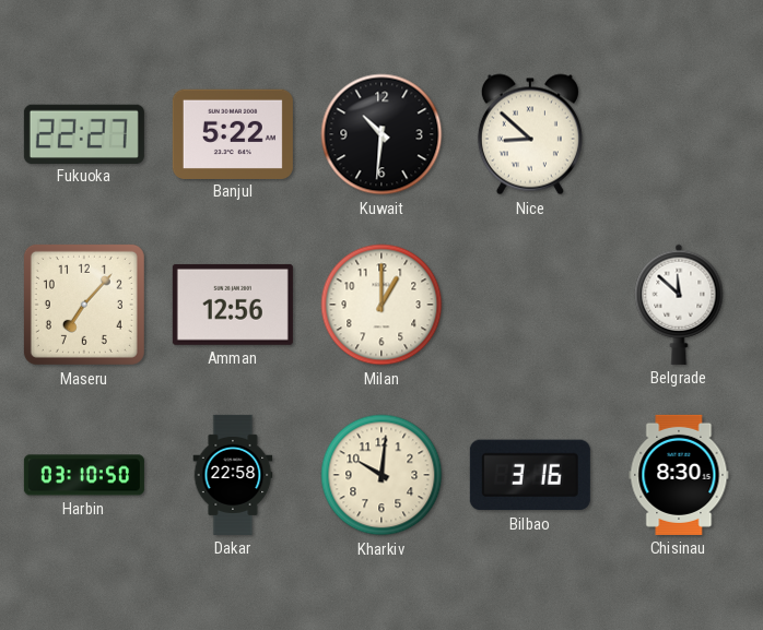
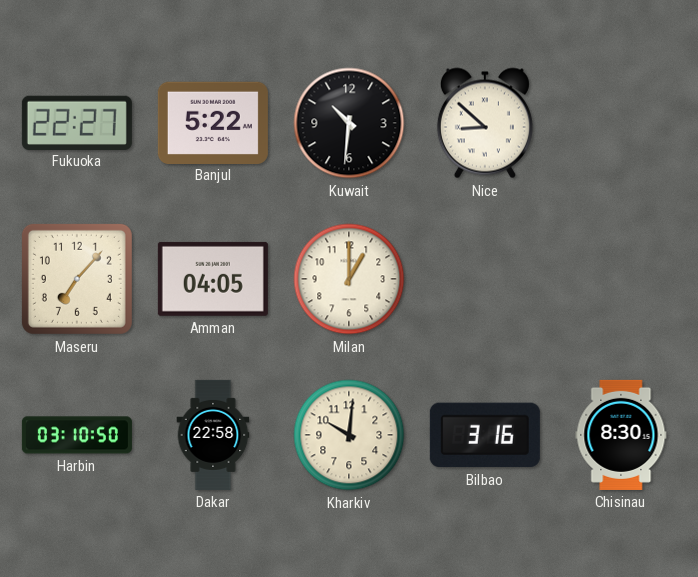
Amman: 12:56 -> 04:05
Belgrade: 11:52 -> none
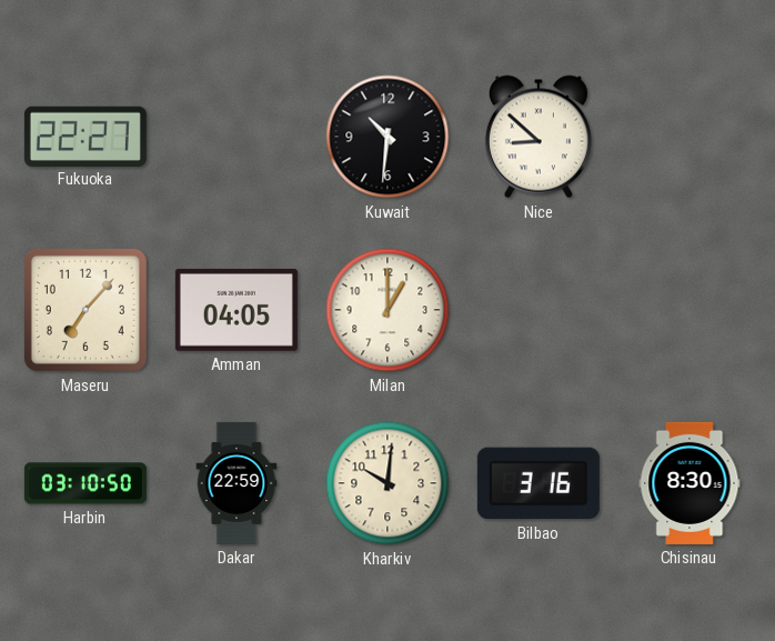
Banjul: 5:22 -> none
Dakar: 22:58 -> 22:59
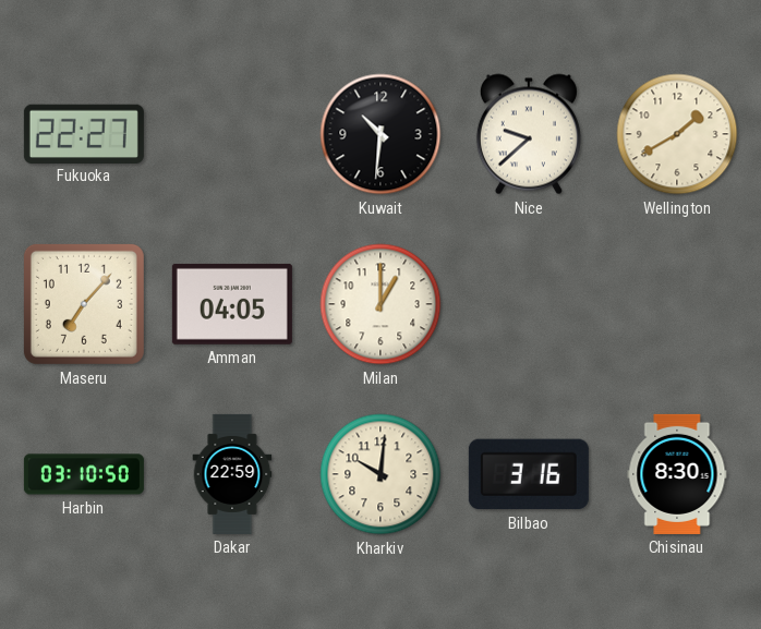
Nice: 8:52 -> 9:38
Wellington: none -> 1:40
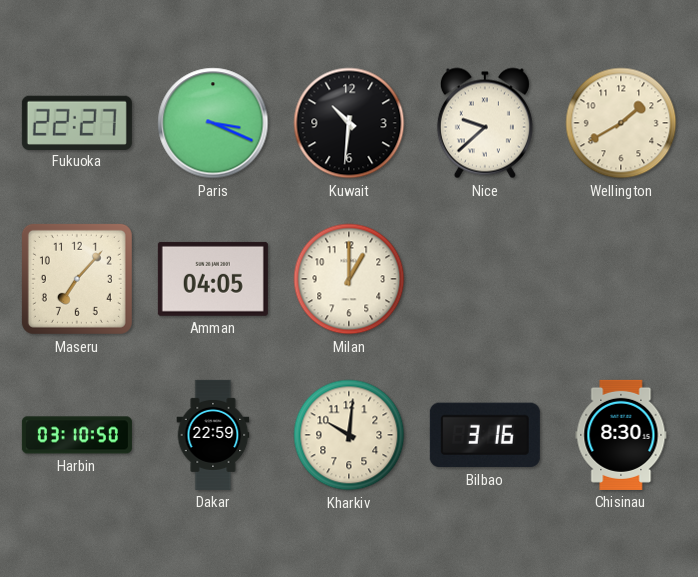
Paris: none -> 3:19
